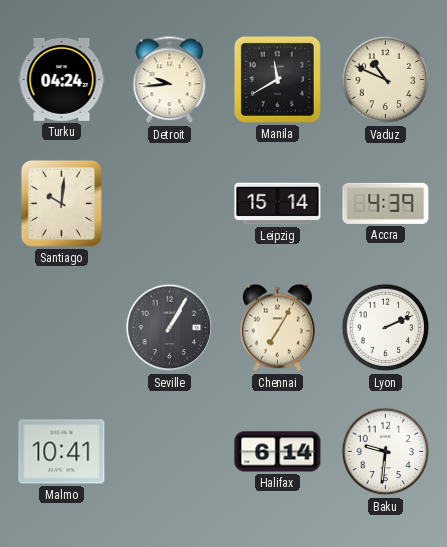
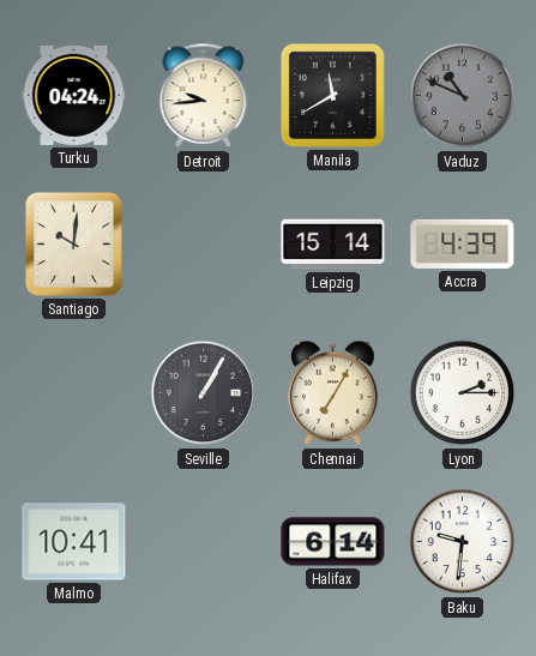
Vaduz dial: cream -> grey
Lyon: 2:11 -> 2:15
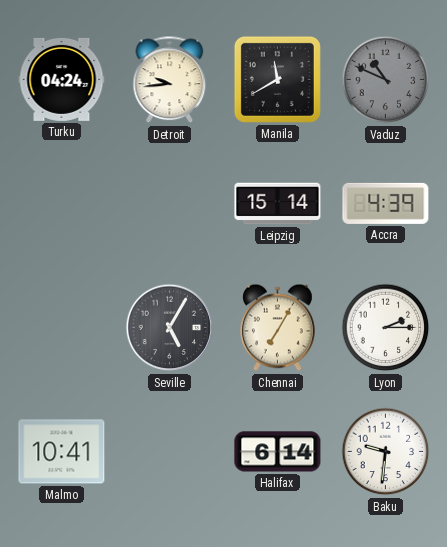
Santiago: 10:01 -> none
Seville: 1:05 -> 5:05
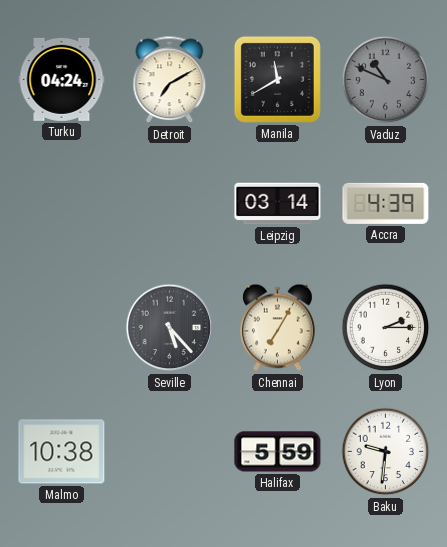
Detroit: 9:44 -> 7:10
Leipzig: 15:14 -> 03:14
Seville: 5:05 -> 5:23
Malmo: 10:41 -> 10:38
Halifax: 6:14 -> 5:59
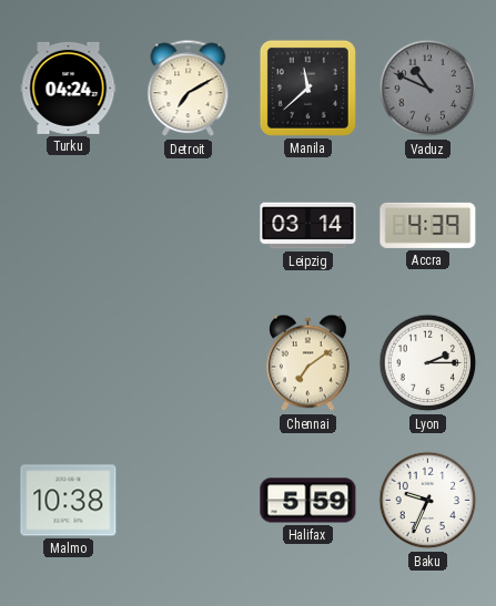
Manila: 11:40 -> 11:38
Seville: 5:23 -> none
Chennai: 7:05 -> 7:09
Baku: 9:31 -> 9:34
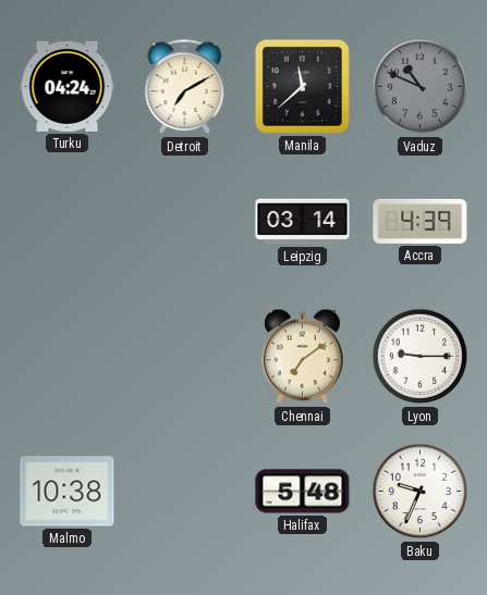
Lyon: 2:15 -> 9:15
Halifax: 5:59 -> 5:48
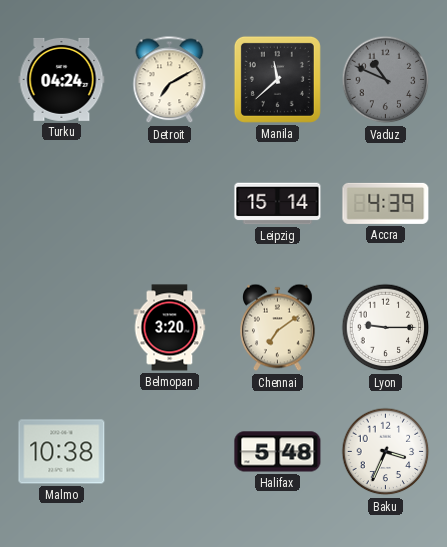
Leipzig: 03:14 -> 15:14
Belmopan: none -> 3:20
Baku: 9:34 -> 3:34
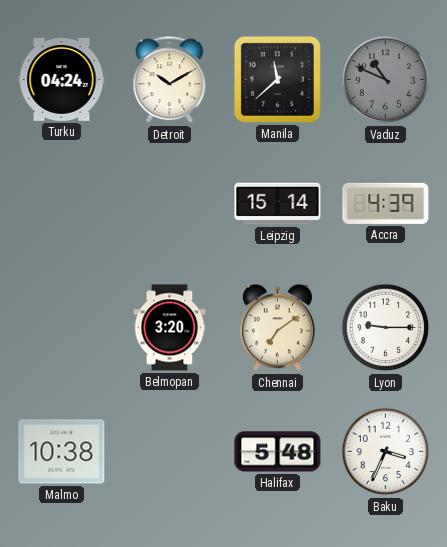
Detroit: 7:10 -> 10:10
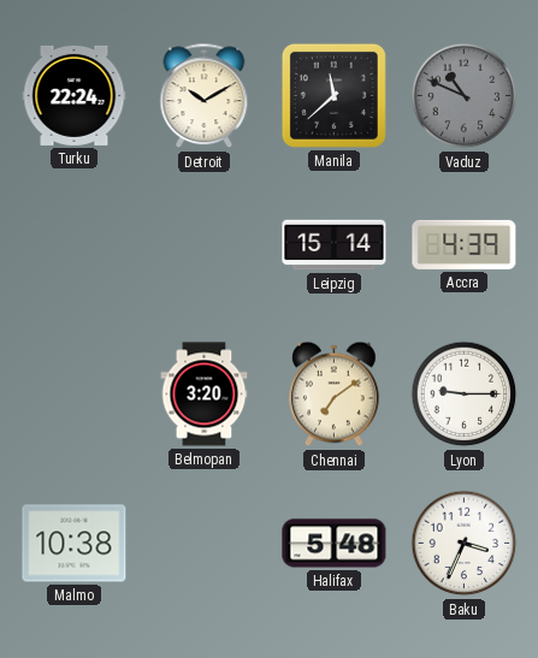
Turku: 04:24 -> 22:24
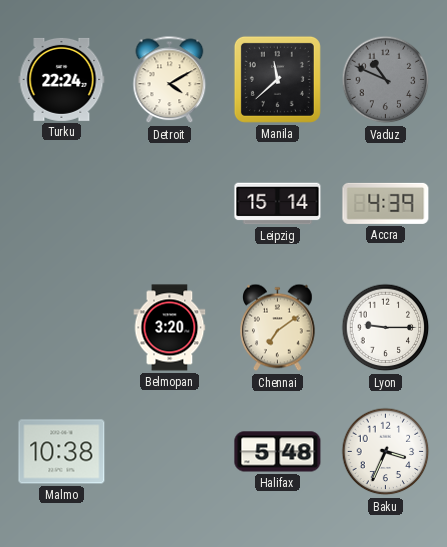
Detroit: 10:10 -> 4:10
